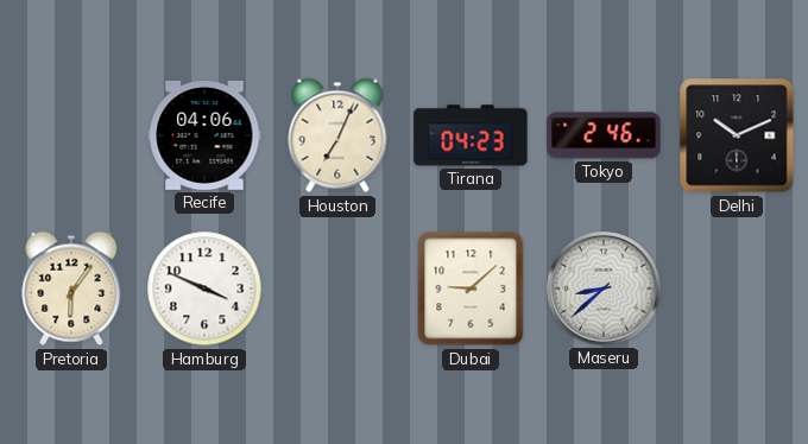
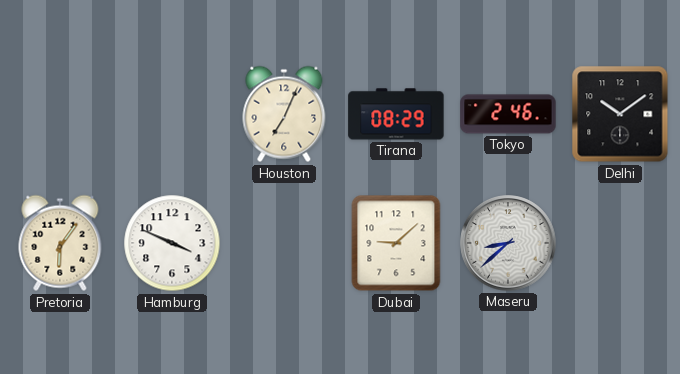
Recife: 04:06 -> none
Tirana: 04:23 -> 08:29
Delhi: 10:11 -> 10:09
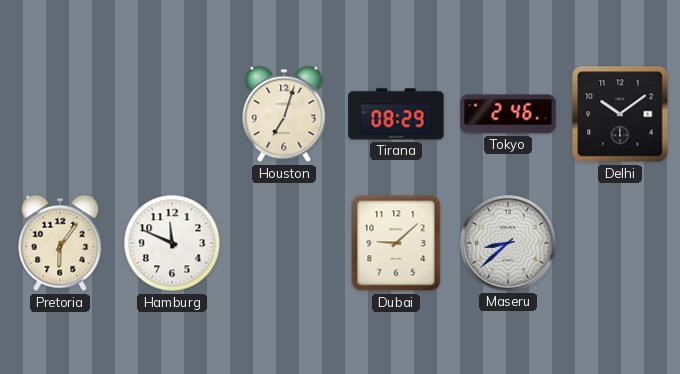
Houston: 7:04 -> 7:03
Hamburg: 3:49 -> 11:49
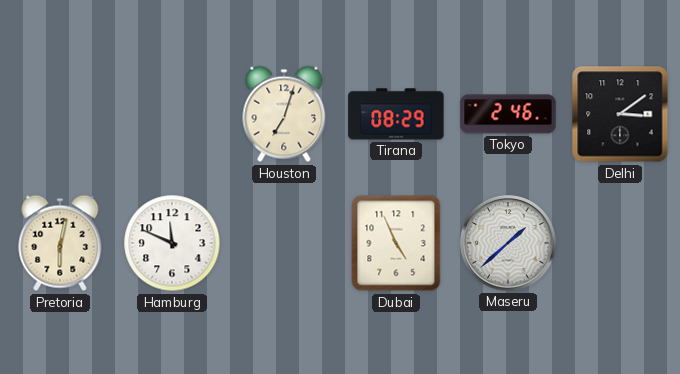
Delhi: 10:09 -> 3:09
Pretoria: 6:06 -> 6:02
Dubai: 9:08 -> 4:56
Maseru: 8:38 -> 1:38
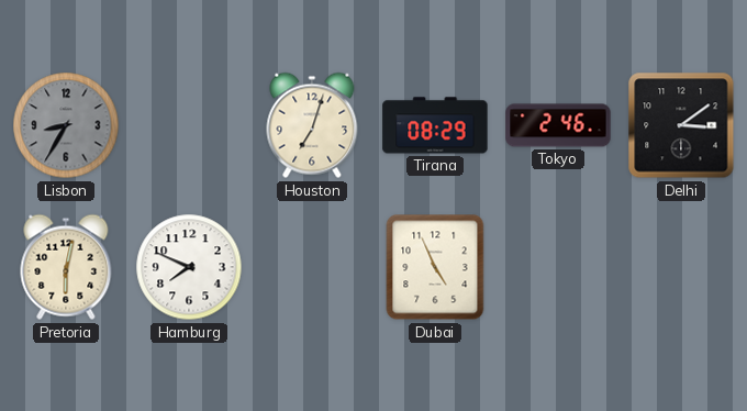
Lisbon: none -> 8:35
Hamburg: 11:49 -> 7:49
Maseru: 1:38 -> none
